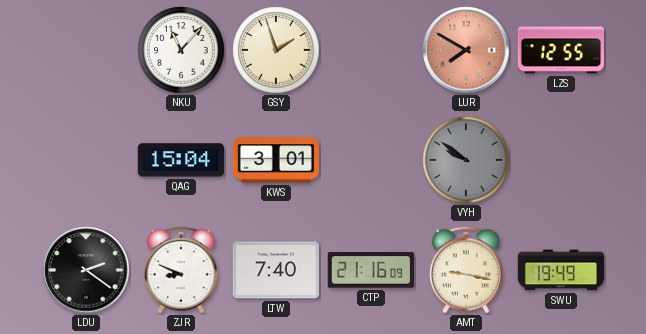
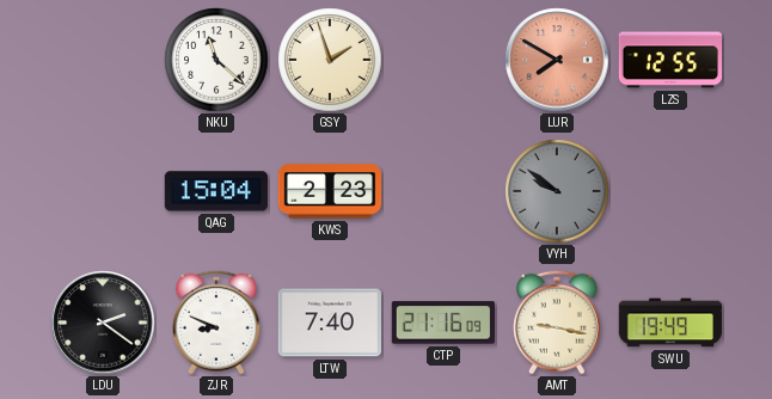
NKU: 11:07 -> 11:22
KWS: 3:01 -> 2:23
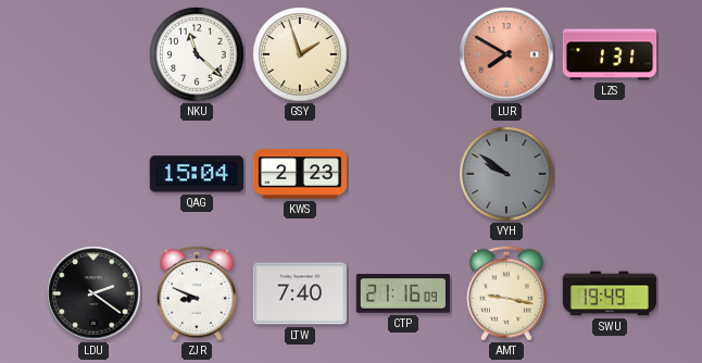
LZS: 12:55 -> 1:31
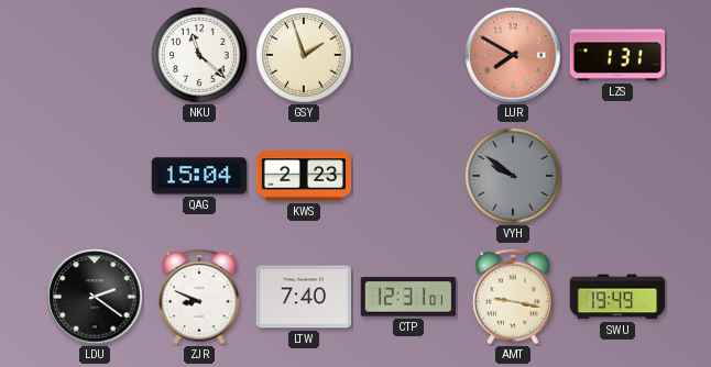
CTP: 21:16 -> 12:31
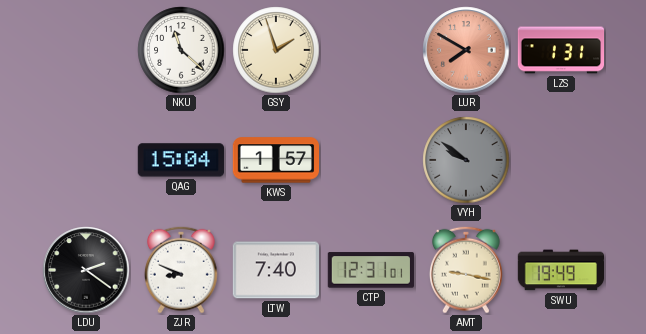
KWS: 2:23 -> 1:57
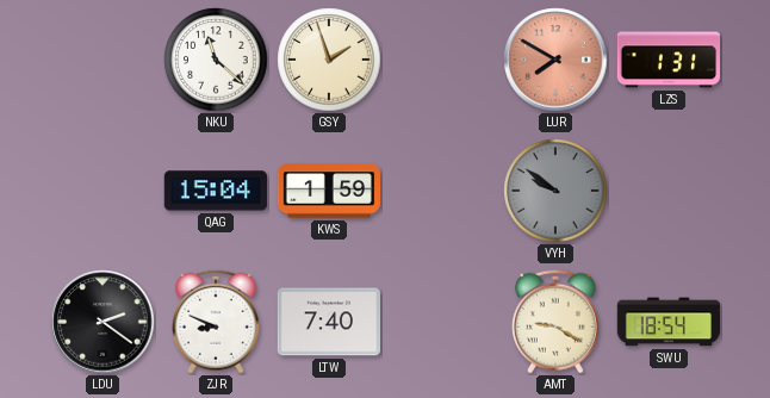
KWS: 1:57 -> 1:59
CTP: 12:31 -> none
AMT: 9:17 -> 9:20
SWU: 19:49 -> 18:54
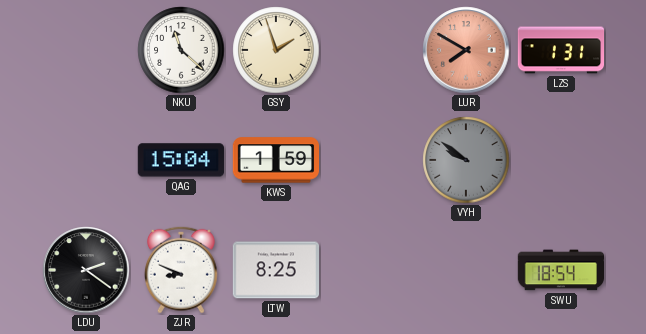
LTW: 7:40 -> 8:25
AMT: 9:20 -> none
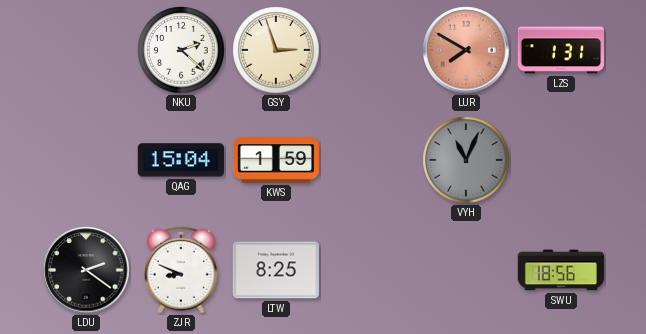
NKU: 11:22 -> 2:22
GSY: 1:57 -> 2:57
VYH: 9:51 -> 11:04
SWU: 18:54 -> 18:56
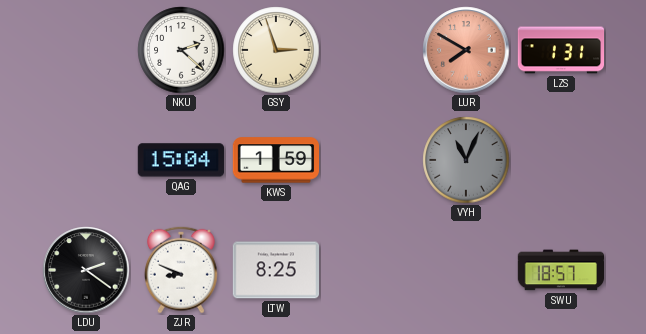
SWU: 18:56 -> 18:57
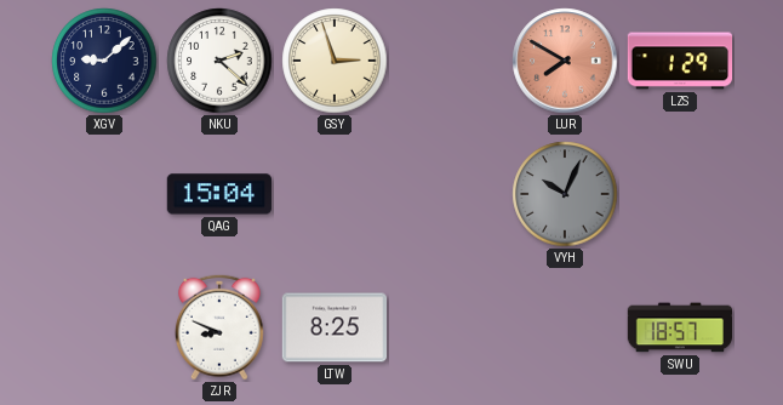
XGV: none -> 9:08
LZS: 1:31 -> 1:29
KWS: 1:59 -> none
VYH: 11:04 -> 10:04
LDU: 2:21 -> none
